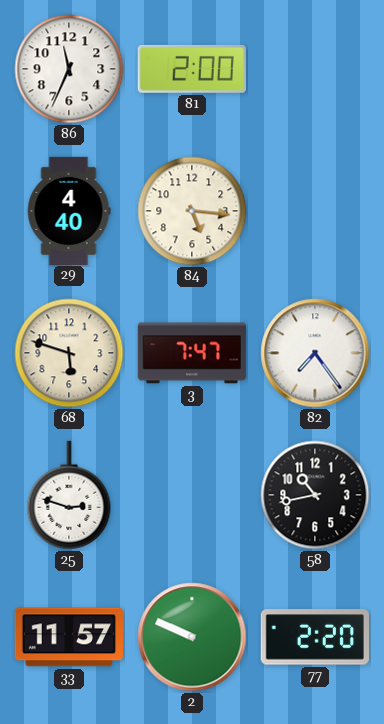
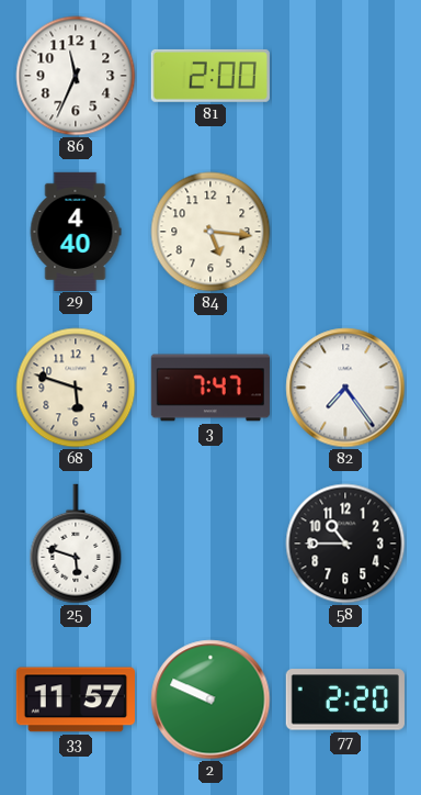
25: 2:48 -> 5:48
58: 10:43 -> 10:45
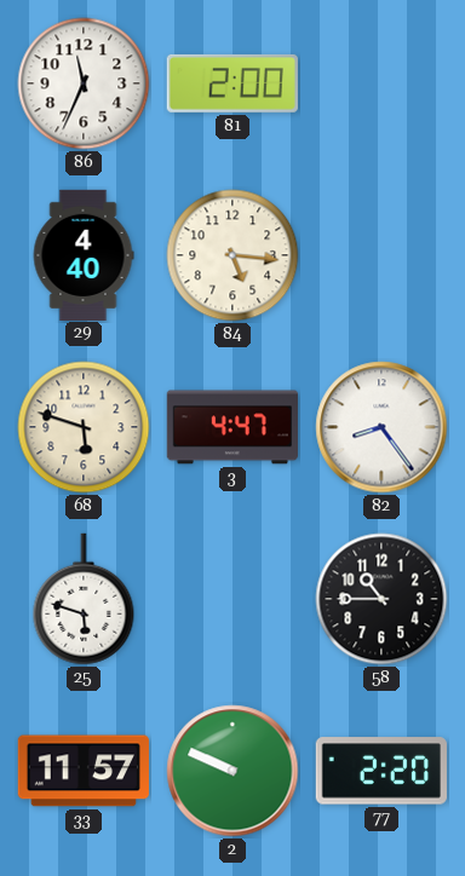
3: 7:47 -> 4:47
82: 7:24 -> 8:24
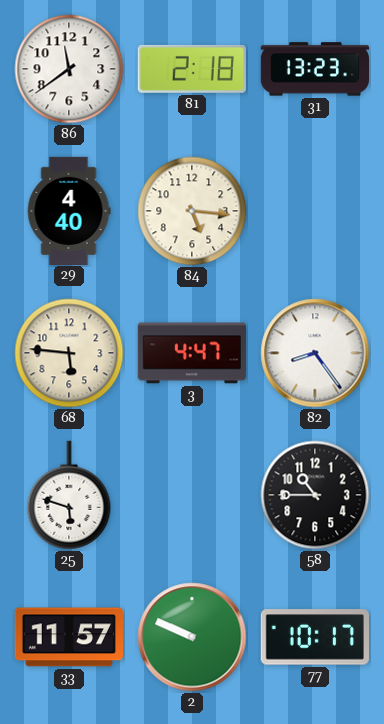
86: 11:34 -> 11:39
81: 2:00 -> 2:18
31: none -> 13:23
68: 5:48 -> 5:46
77: 2:20 -> 10:17
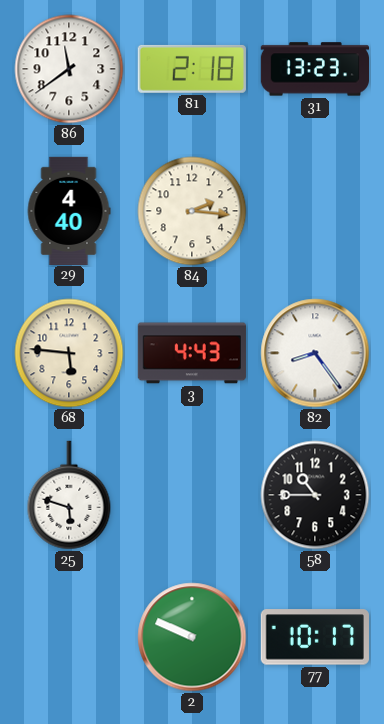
84: 5:16 -> 2:16
3: 4:47 -> 4:43
33: 11:57 -> none
